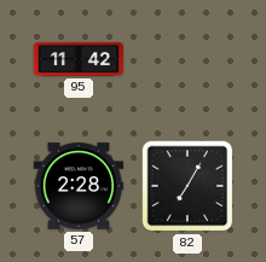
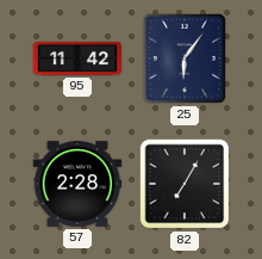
25: none -> 6:06
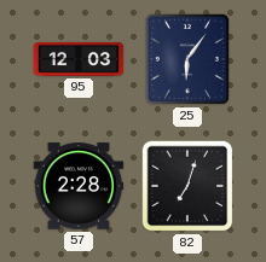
95: 11:42 -> 12:03
82: 7:05 -> 7:03
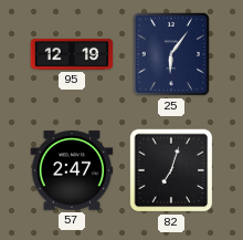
95: 12:03 -> 12:19
57: 2:28 -> 2:47
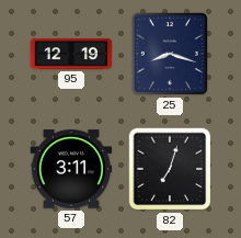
25: 6:06 -> 8:18
57: 2:47 -> 3:11
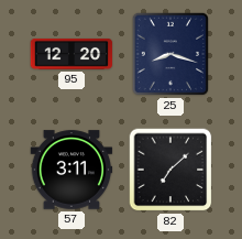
95: 12:19 -> 12:20
82: 7:03 -> 7:08
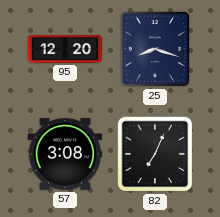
57: 3:11 -> 3:08
82: 7:08 -> 7:04
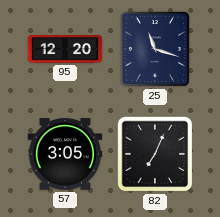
25: 8:18 -> 11:18
57: 3:08 -> 3:05
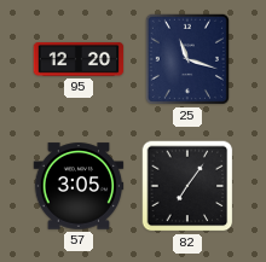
82: 7:04 -> 7:06
